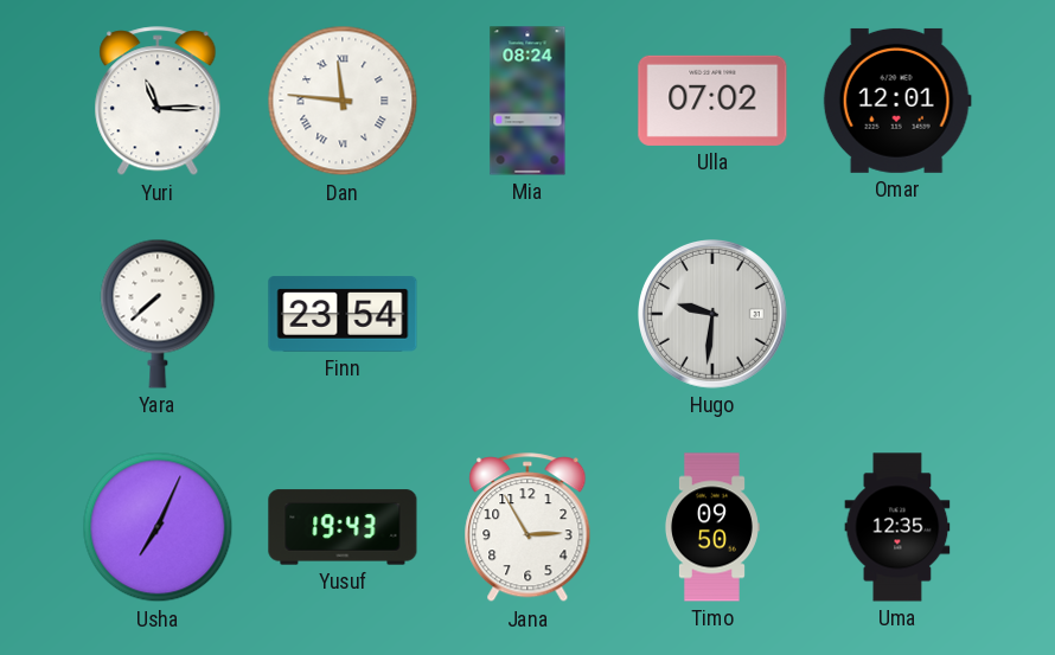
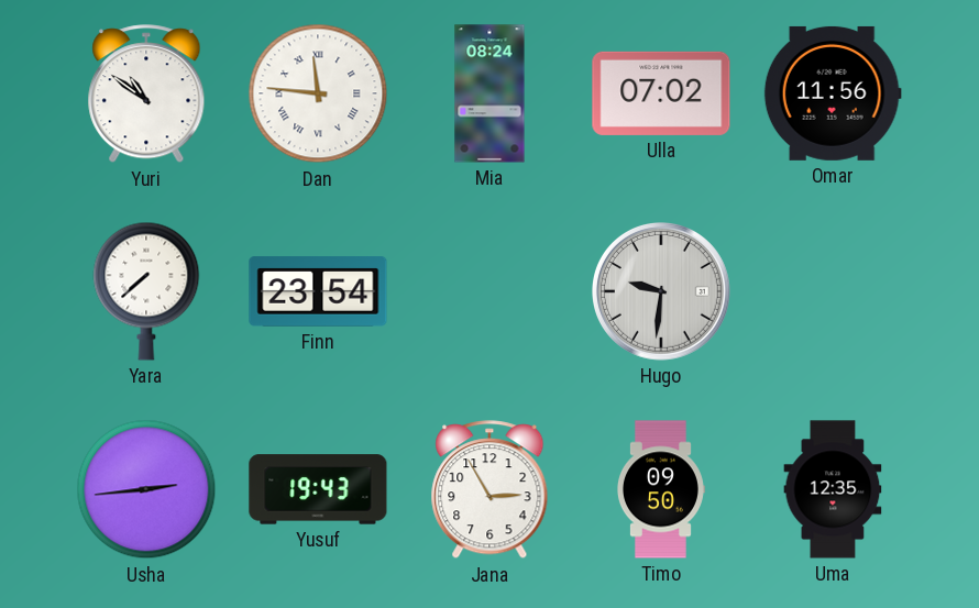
Yuri: 11:15 -> 10:51
Omar: 12:01 -> 11:56
Usha: 7:04 -> 2:44
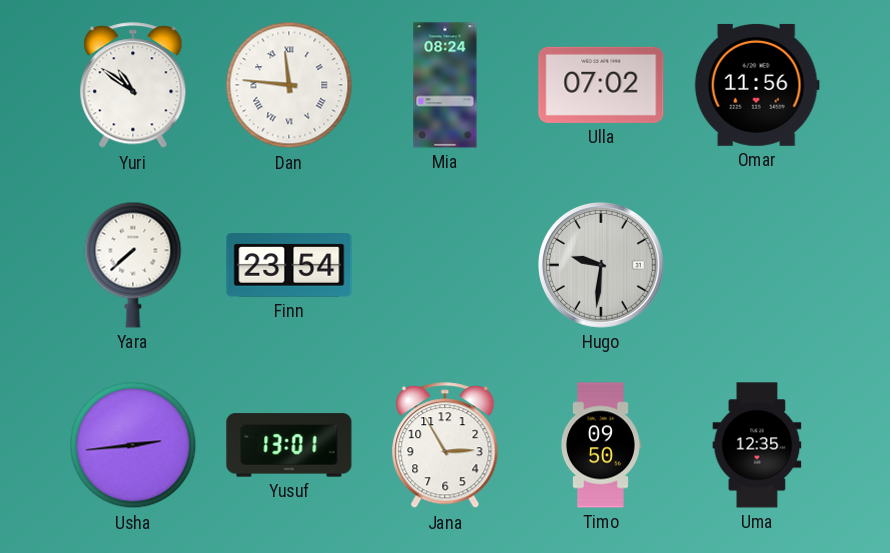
Yusuf: 19:43 -> 13:01
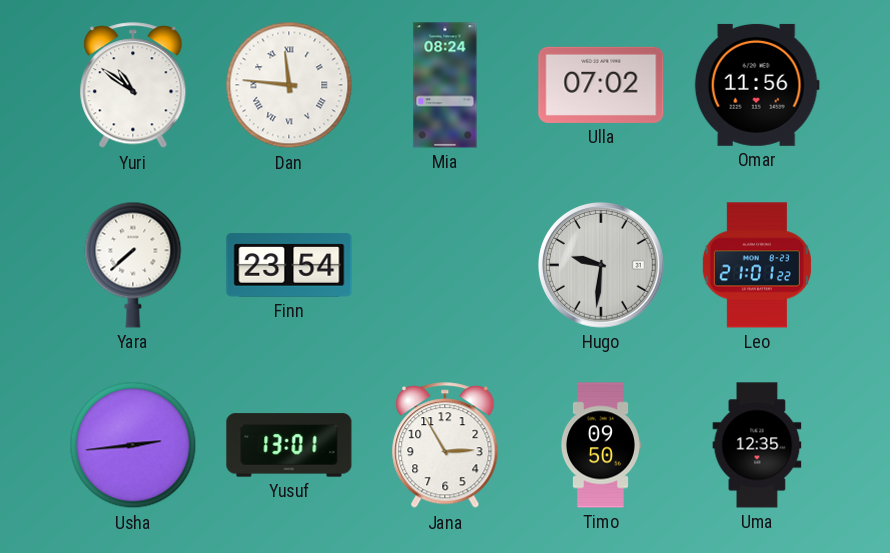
Leo: none -> 21:01
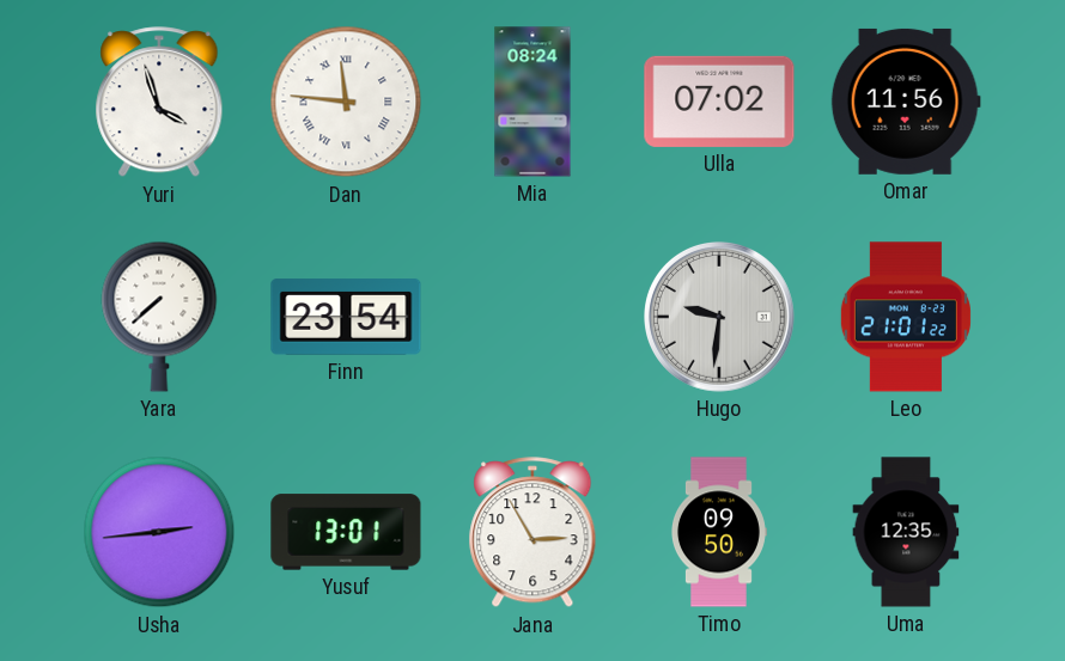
Yuri: 10:51 -> 3:57
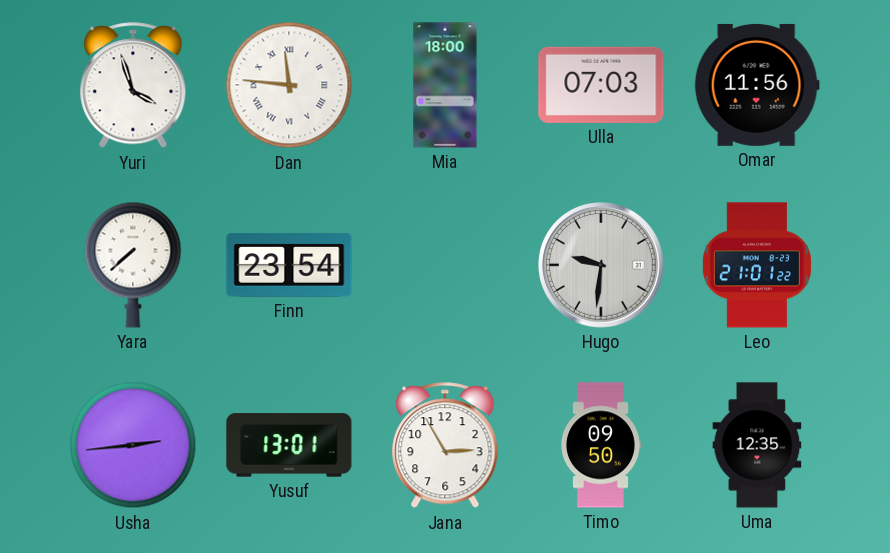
Mia: 08:24 -> 18:00
Ulla: 07:02 -> 07:03
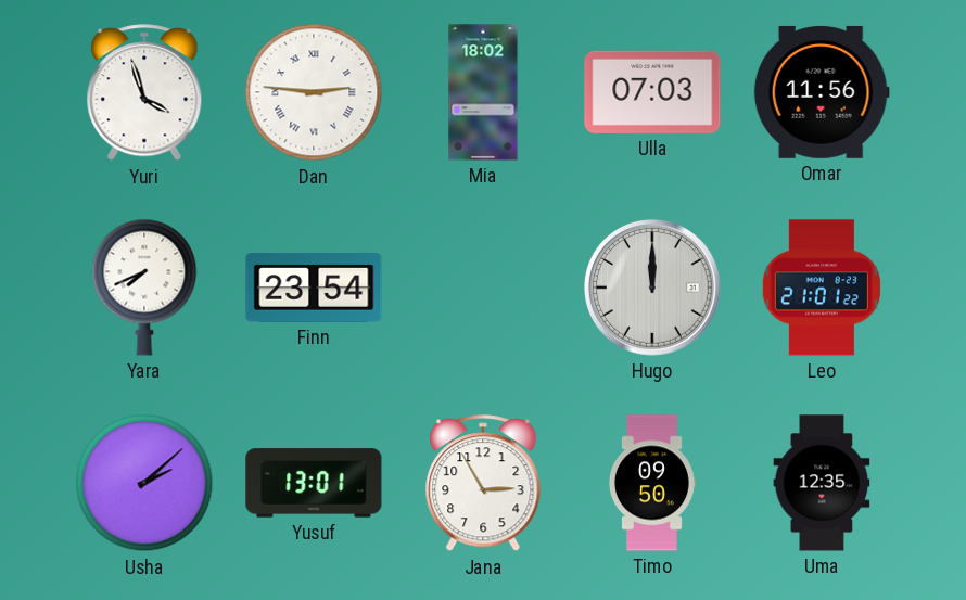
Dan: 11:46 -> 2:46
Mia: 18:00 -> 18:02
Yara: 7:38 -> 7:41
Hugo: 9:31 -> 12:00
Usha: 2:44 -> 2:08
